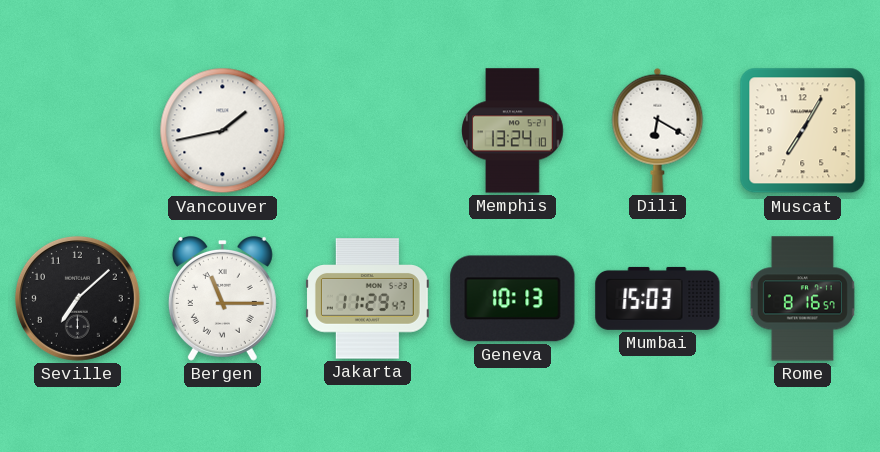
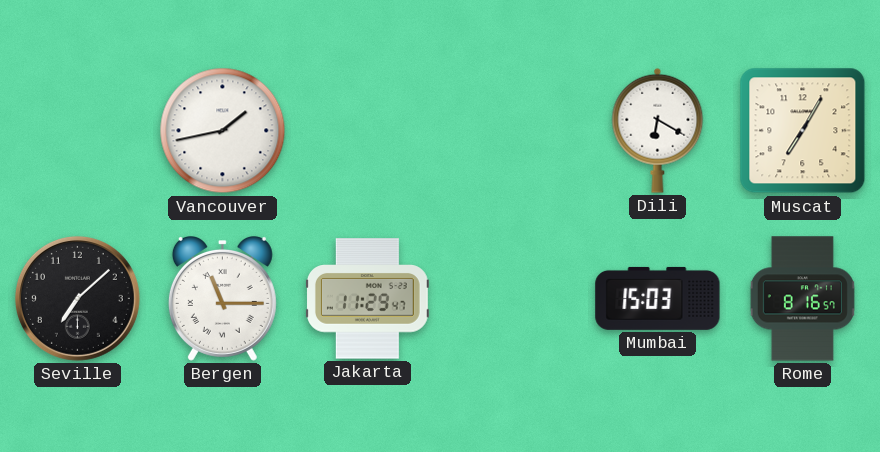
Memphis: 13:24 -> none
Geneva: 10:13 -> none
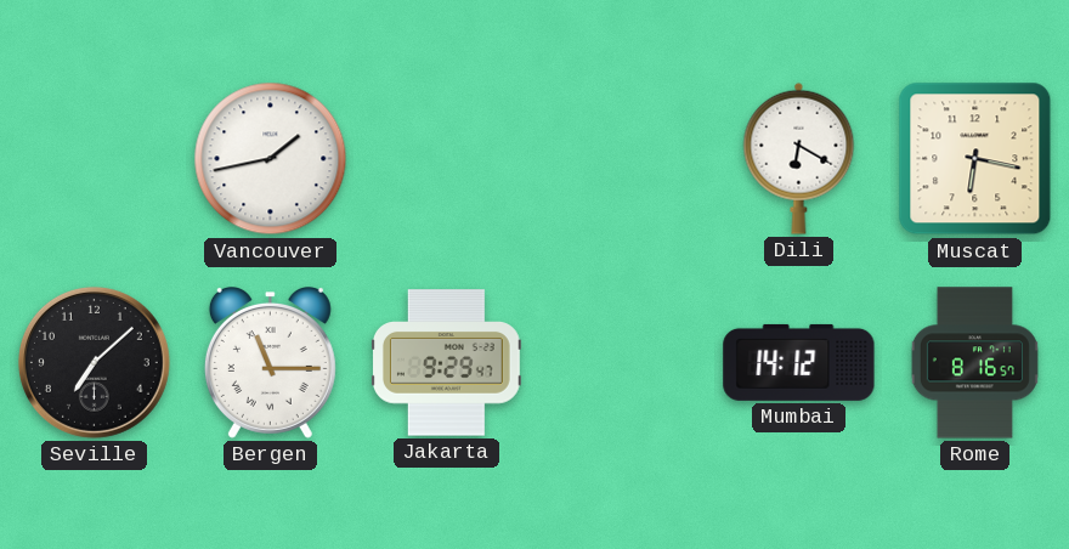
Muscat: 7:05 -> 6:17
Jakarta: 11:29 -> 9:29
Mumbai: 15:03 -> 14:12
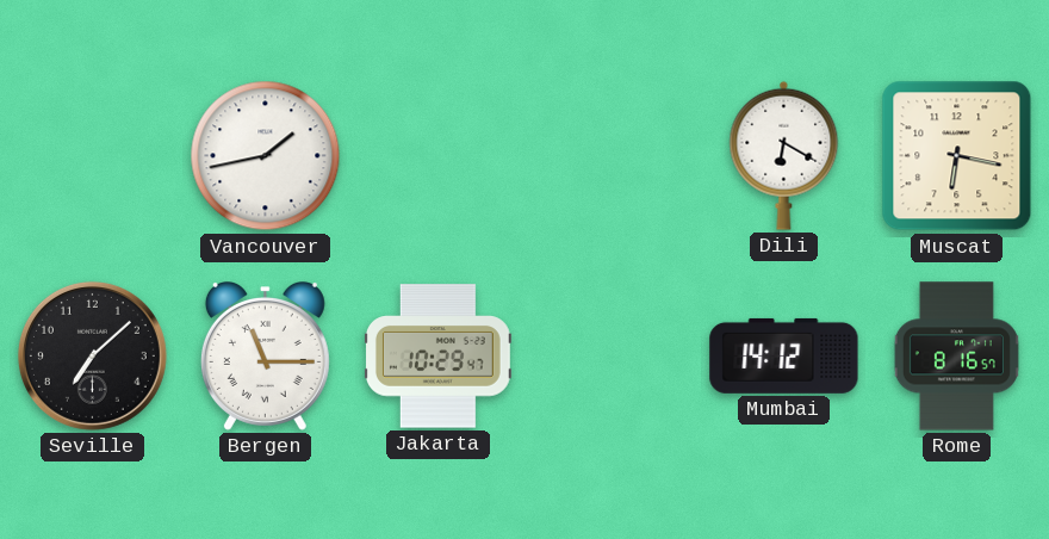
Jakarta: 9:29 -> 10:29
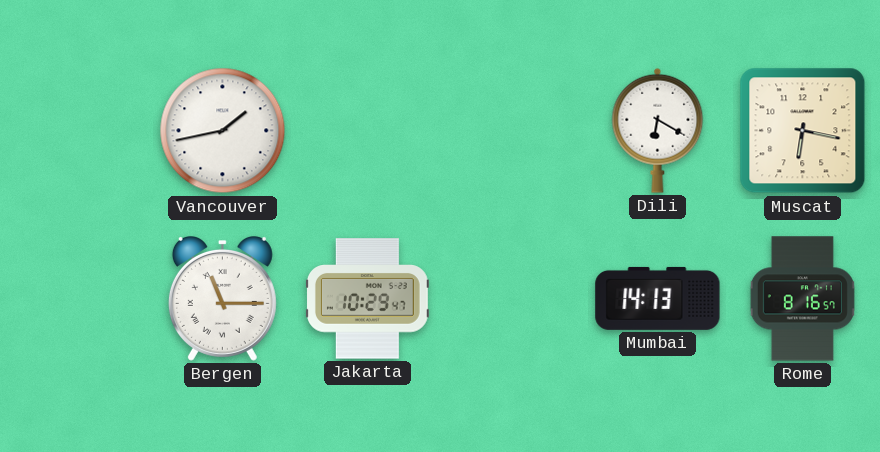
Seville: 7:08 -> none
Mumbai: 14:12 -> 14:13
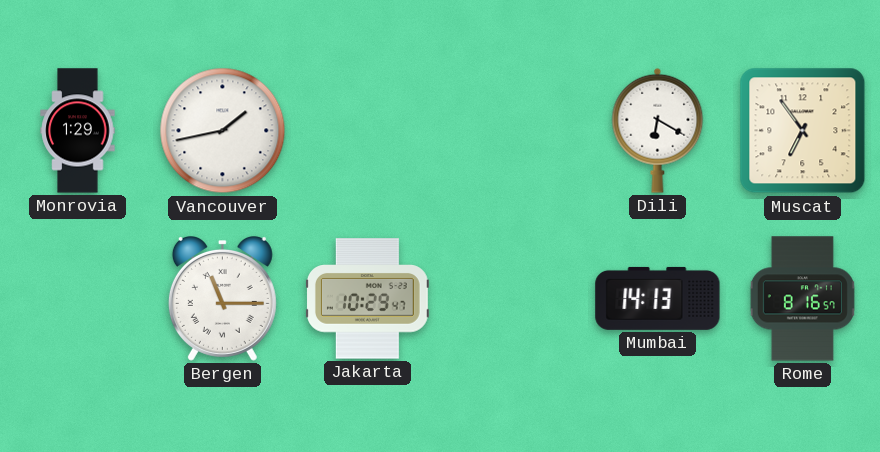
Monrovia: none -> 1:29
Muscat: 6:17 -> 6:54
